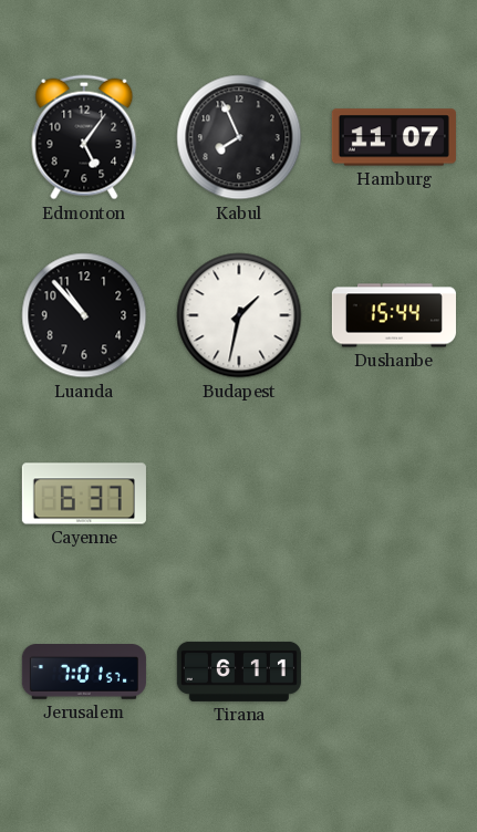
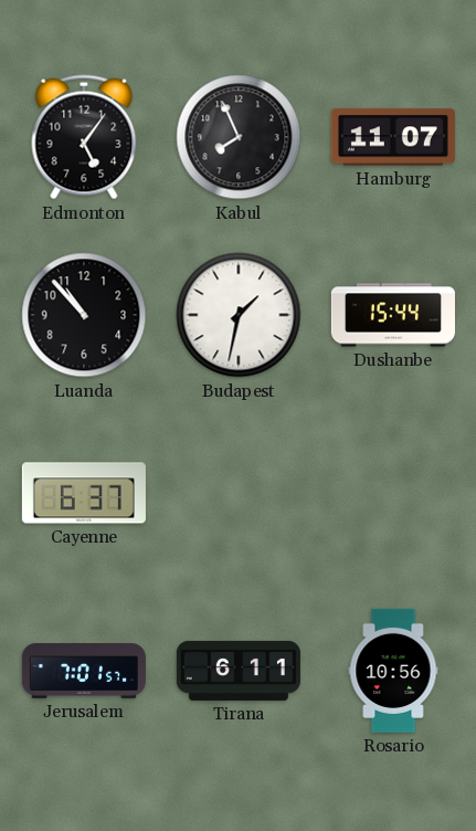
Rosario: none -> 10:56
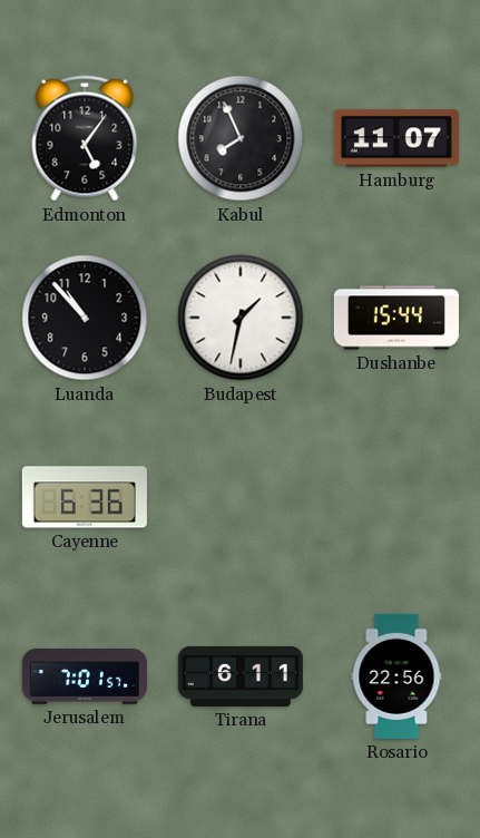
Cayenne: 6:37 -> 6:36
Rosario: 10:56 -> 22:56
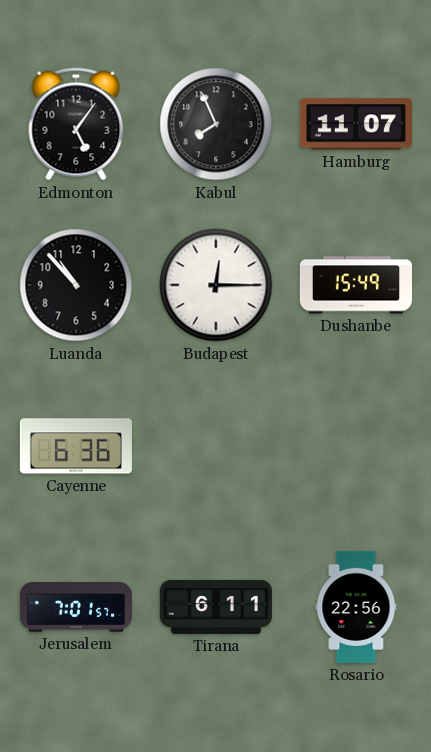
Budapest: 1:32 -> 12:15
Dushanbe: 15:44 -> 15:49
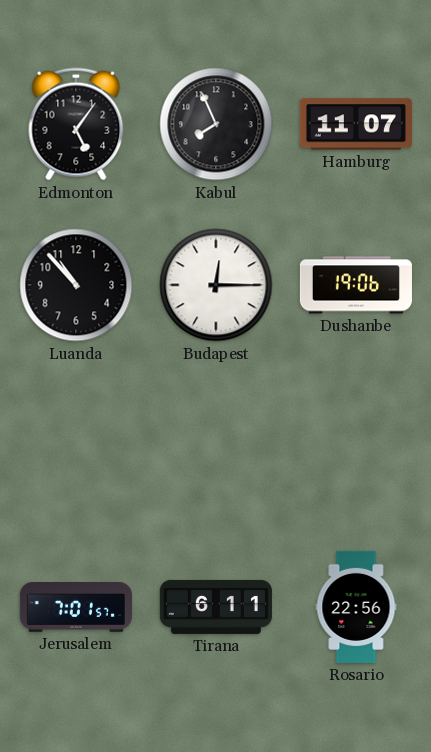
Dushanbe: 15:49 -> 19:06
Cayenne: 6:36 -> none
